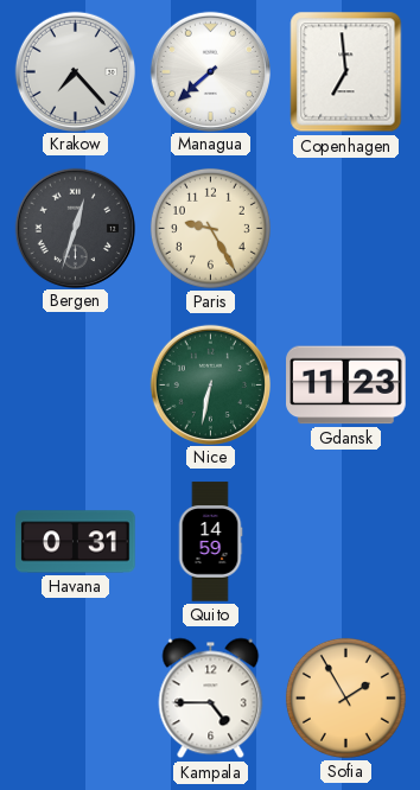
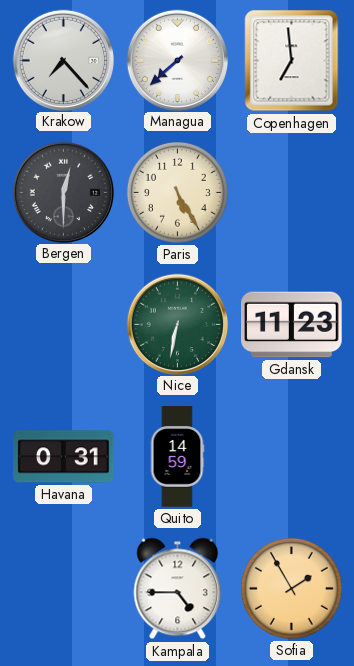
Bergen: 12:33 -> 12:30
Paris: 9:25 -> 5:25
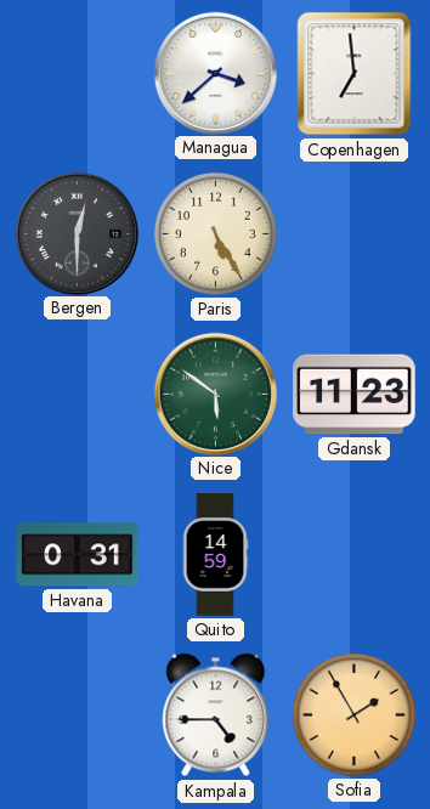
Krakow: 7:23 -> none
Managua: 7:38 -> 3:38
Nice: 6:32 -> 5:51
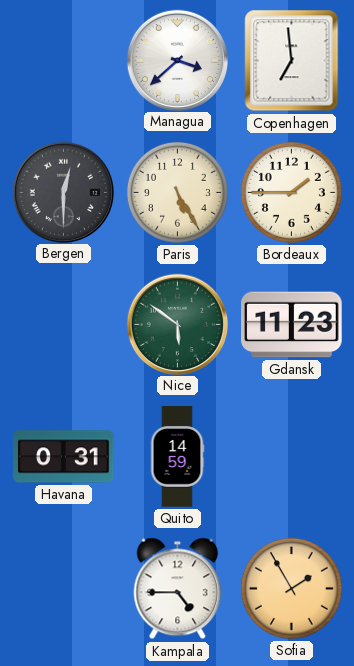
Bordeaux: none -> 1:45
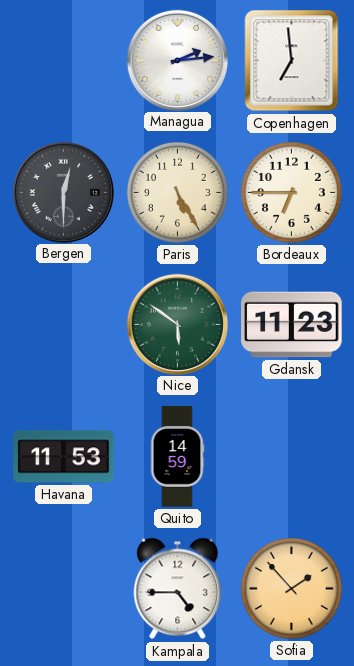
Managua: 3:38 -> 2:14
Bordeaux: 1:45 -> 6:45
Havana: 0:31 -> 11:53
Sofia: 1:55 -> 1:53
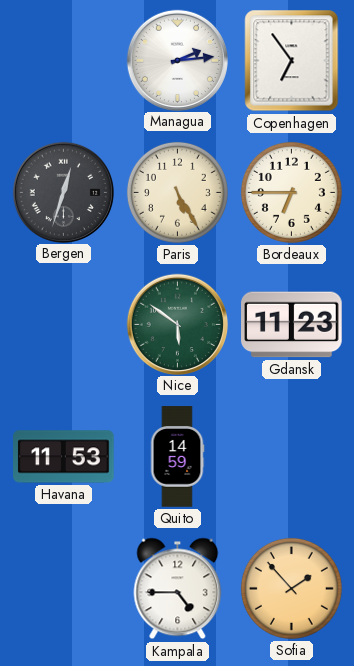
Copenhagen: 6:59 -> 6:54
Bergen: 12:30 -> 12:33
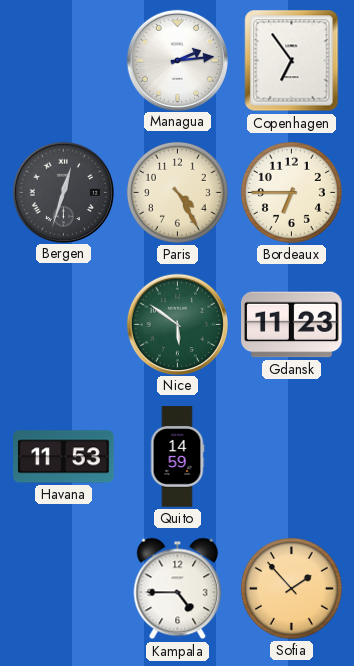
Paris: 5:25 -> 4:25
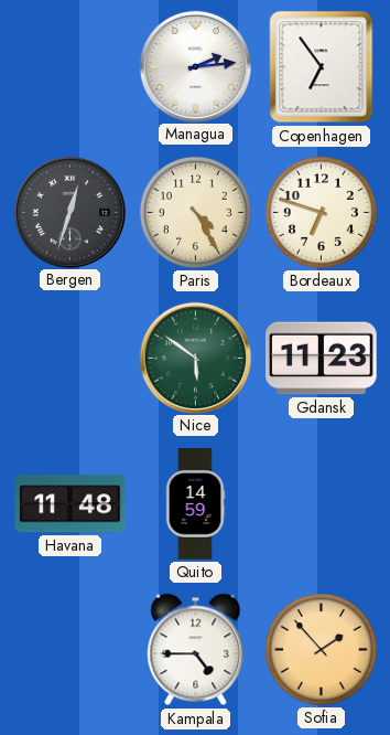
Bordeaux: 6:45 -> 6:48
Havana: 11:53 -> 11:48
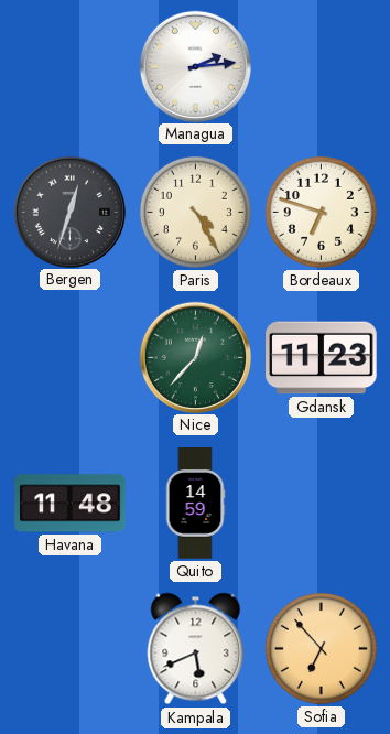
Copenhagen: 6:54 -> none
Nice: 5:51 -> 12:37
Kampala: 4:45 -> 5:41
Sofia: 1:53 -> 6:53
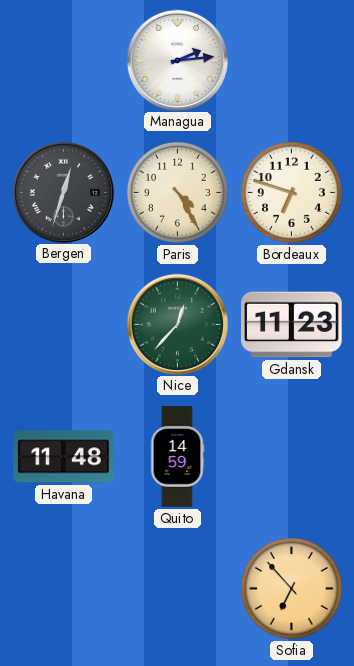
Kampala: 5:41 -> none
